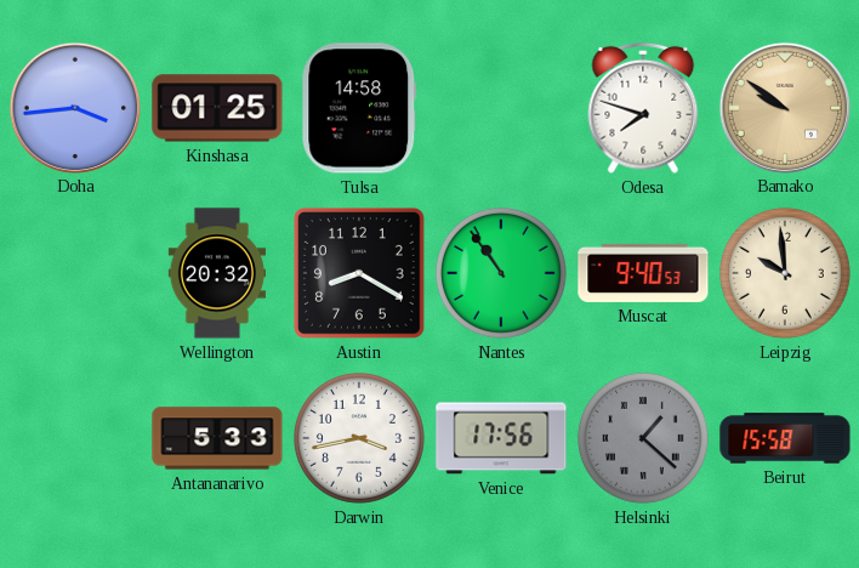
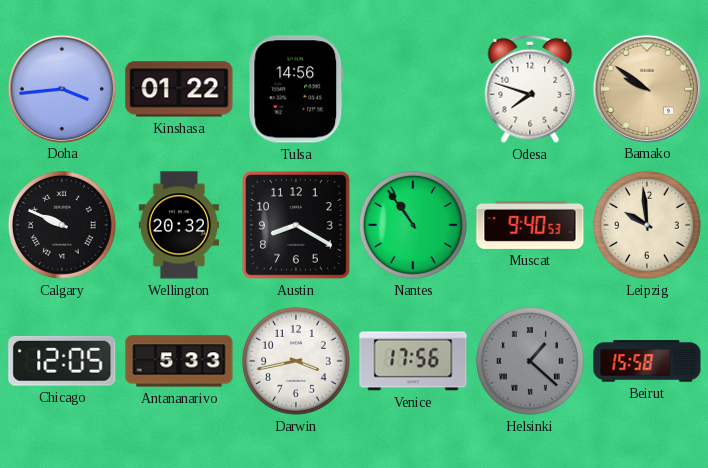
Kinshasa: 01:25 -> 01:22
Tulsa: 14:58 -> 14:56
Calgary: none -> 9:49
Chicago: none -> 12:05
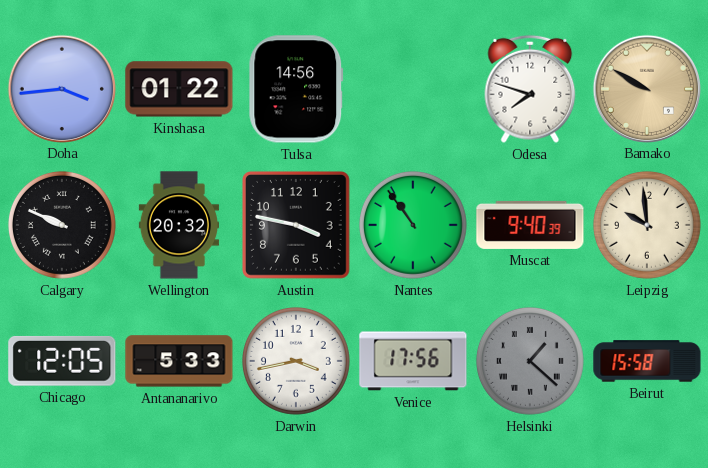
Bamako: 9:51 -> 9:50
Austin: 8:20 -> 3:47
Muscat: 9:40:53 -> 9:40:39
